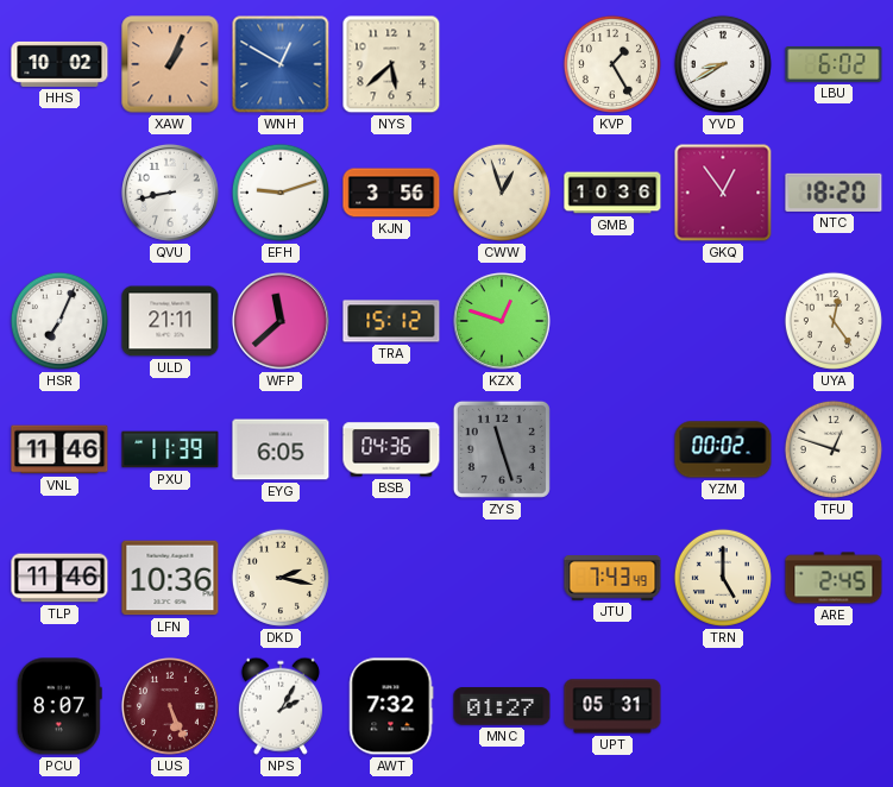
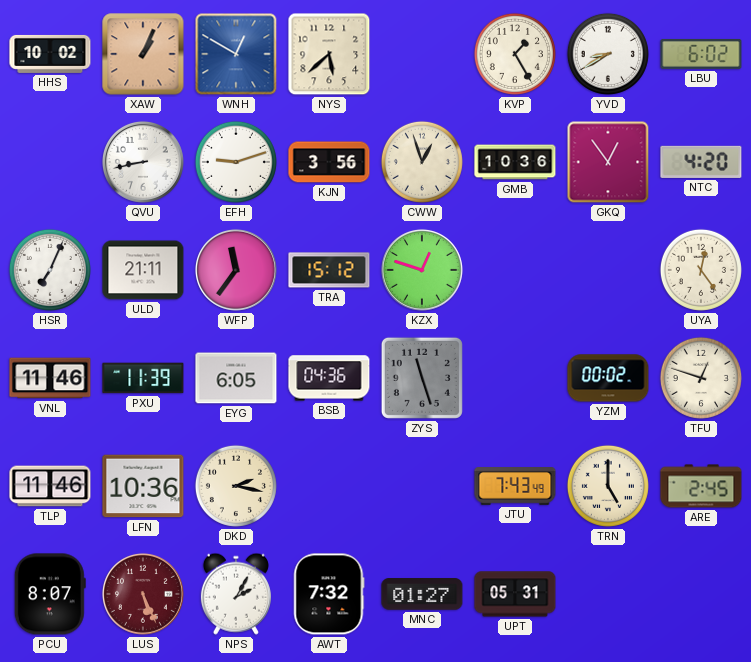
NTC: 18:20 -> 4:20
WFP: 11:38 -> 11:36
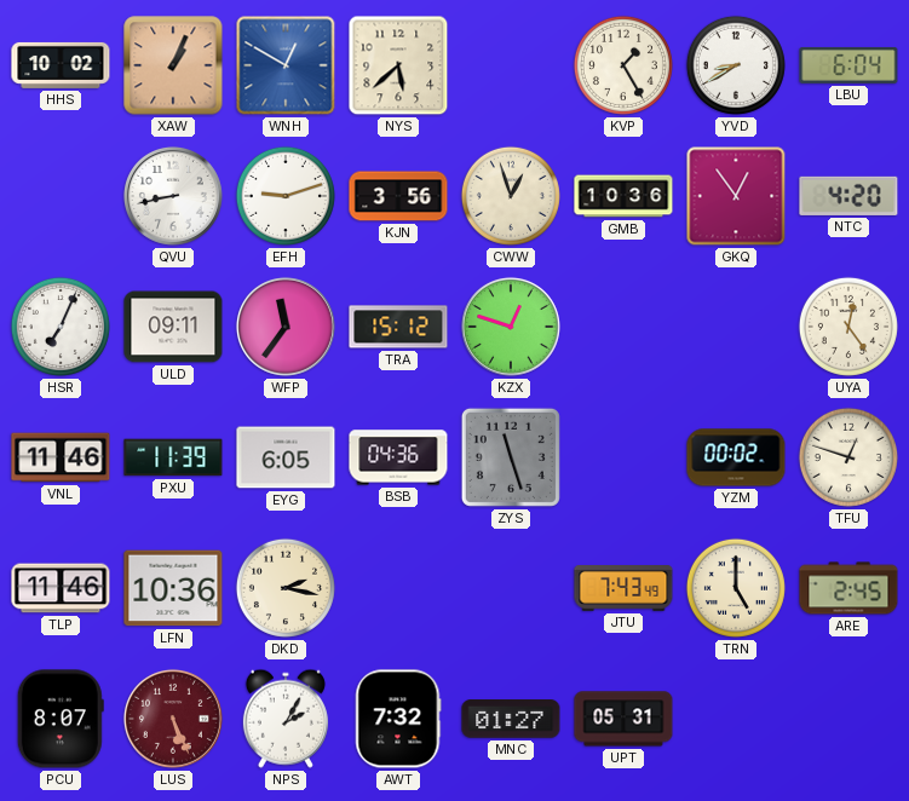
LBU: 6:02 -> 6:04
ULD: 21:11 -> 09:11
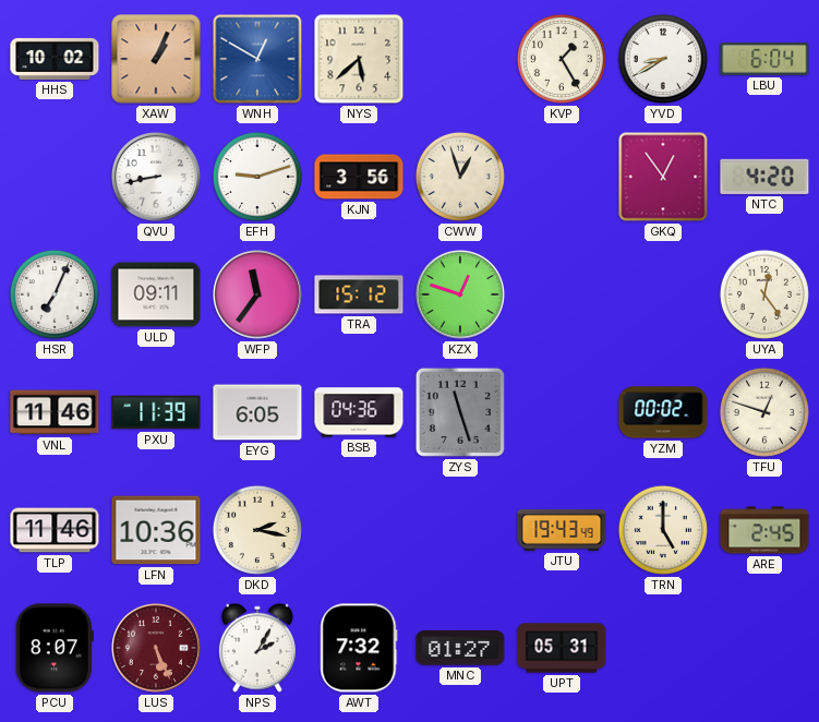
GMB: 10:36 -> none
JTU: 7:43 -> 19:43
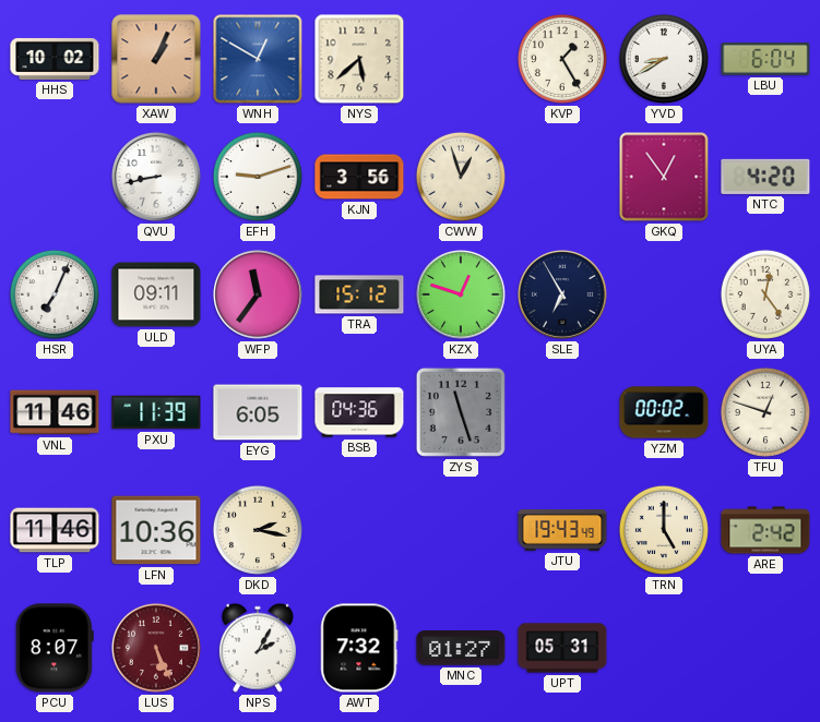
SLE: none -> 6:55
ARE: 2:45 -> 2:42
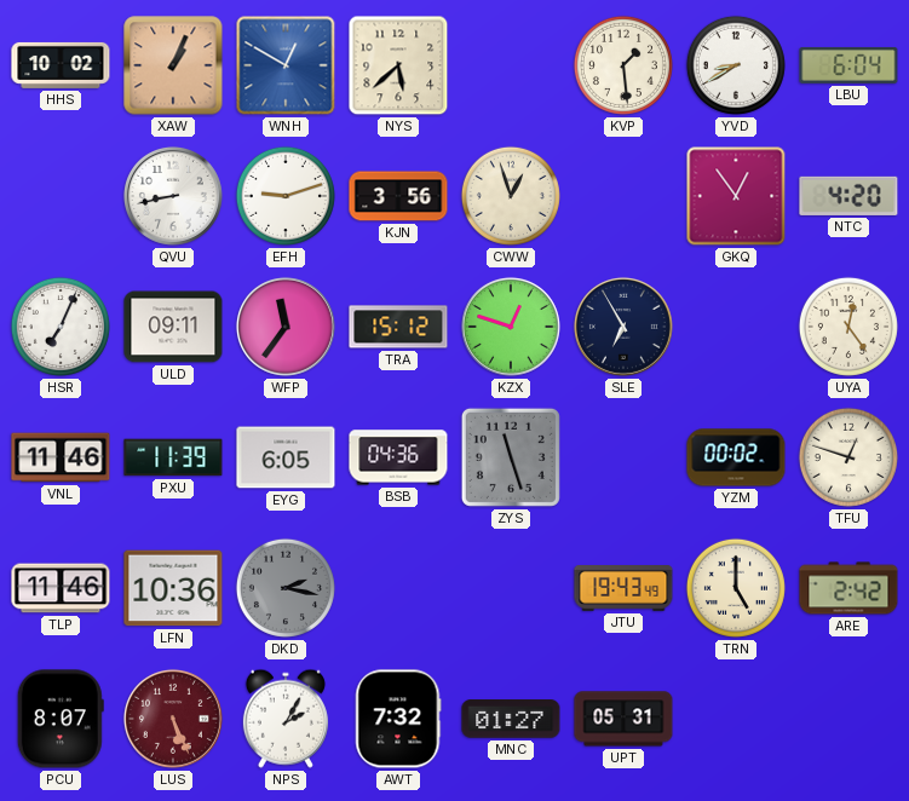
KVP: 1:25 -> 1:29
DKD dial: cream -> grey
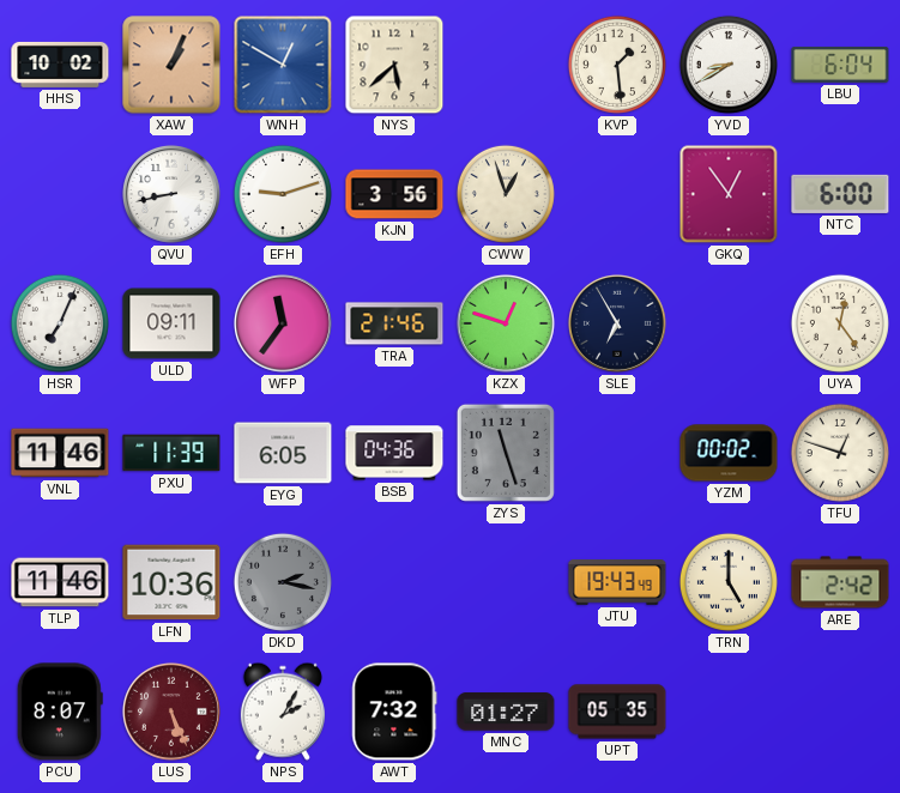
NTC: 4:20 -> 6:00
TRA: 15:12 -> 21:46
UPT: 05:31 -> 05:35
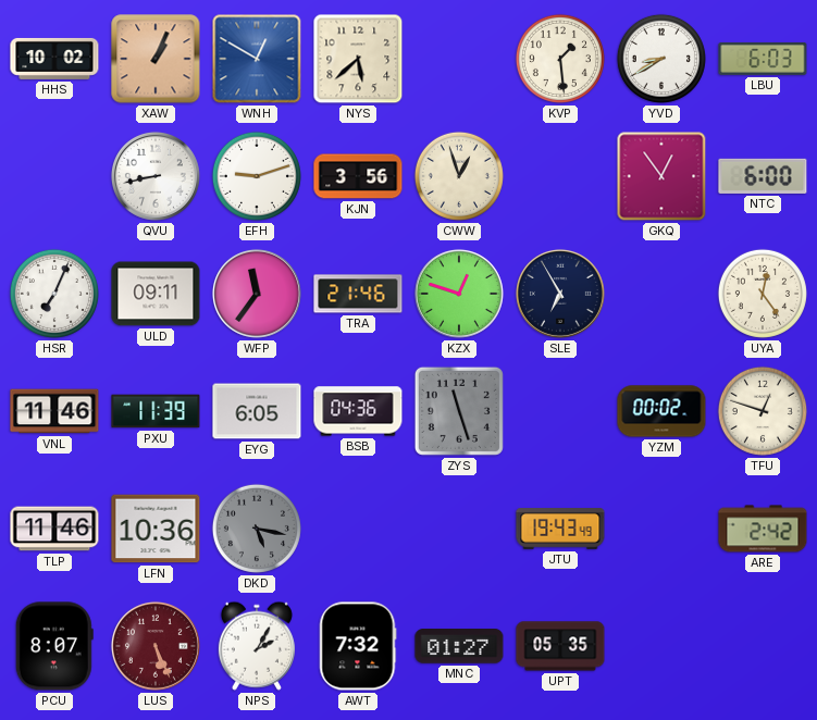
LBU: 6:04 -> 6:03
DKD: 2:17 -> 5:17
TRN: 5:00 -> none
